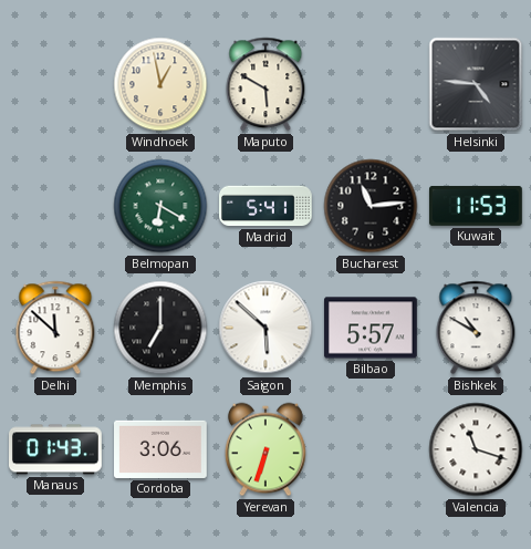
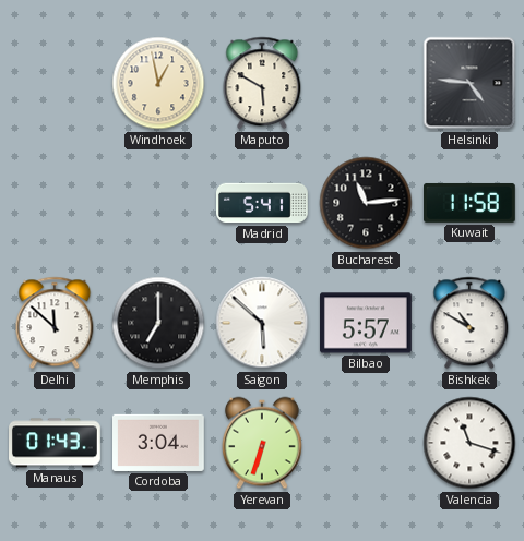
Belmopan: 6:20 -> none
Kuwait: 11:53 -> 11:58
Cordoba: 3:06 -> 3:04
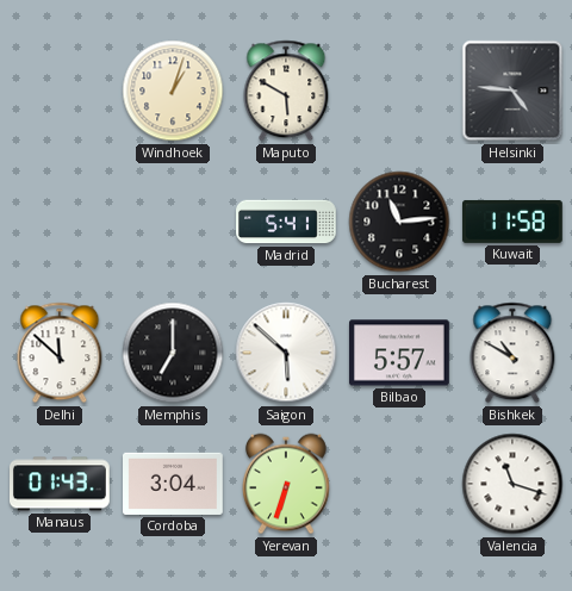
Windhoek: 12:58 -> 1:03
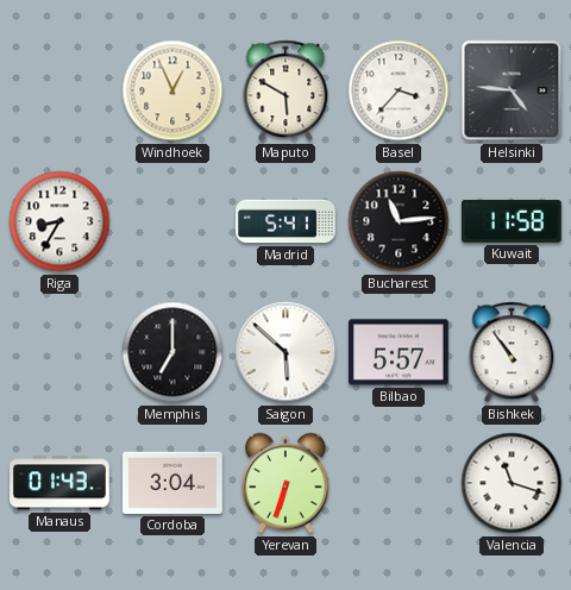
Windhoek: 1:03 -> 12:56
Basel: none -> 3:37
Riga: none -> 8:35
Delhi: 11:52 -> none
Bishkek: 10:50 -> 10:54
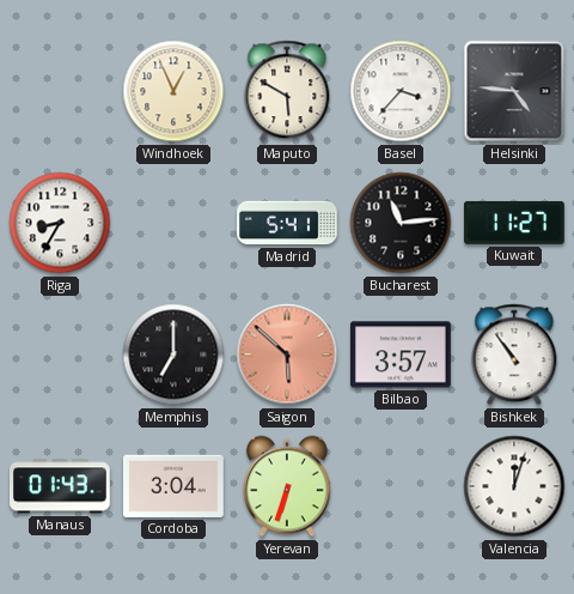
Kuwait: 11:58 -> 11:27
Saigon dial: white -> salmon
Bilbao: 5:57 -> 3:57
Valencia: 11:18 -> 12:03
